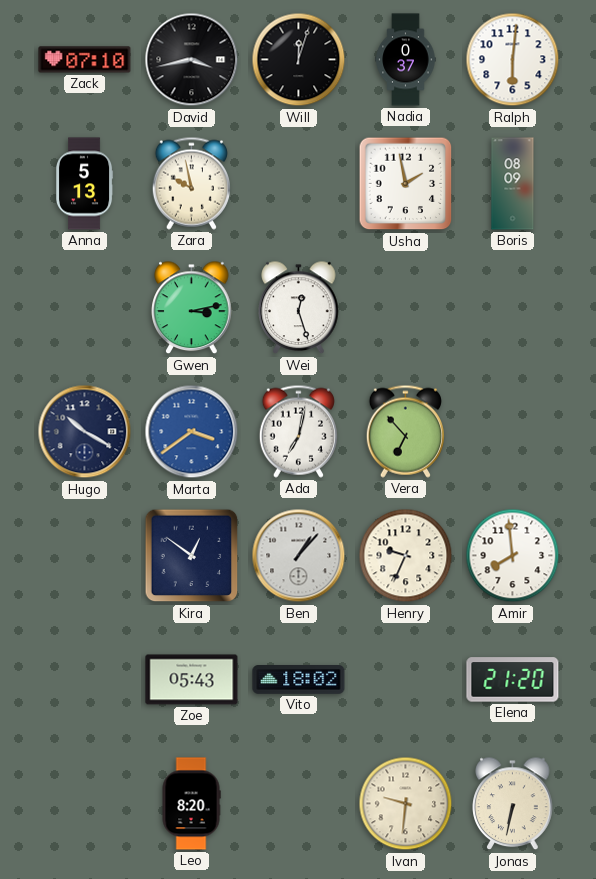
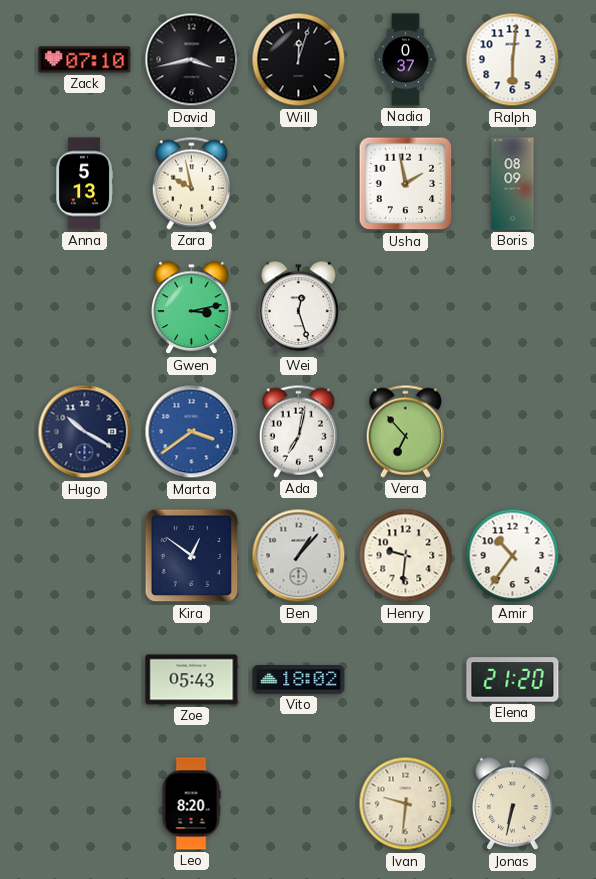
Henry: 9:34 -> 9:31
Amir: 7:59 -> 10:36
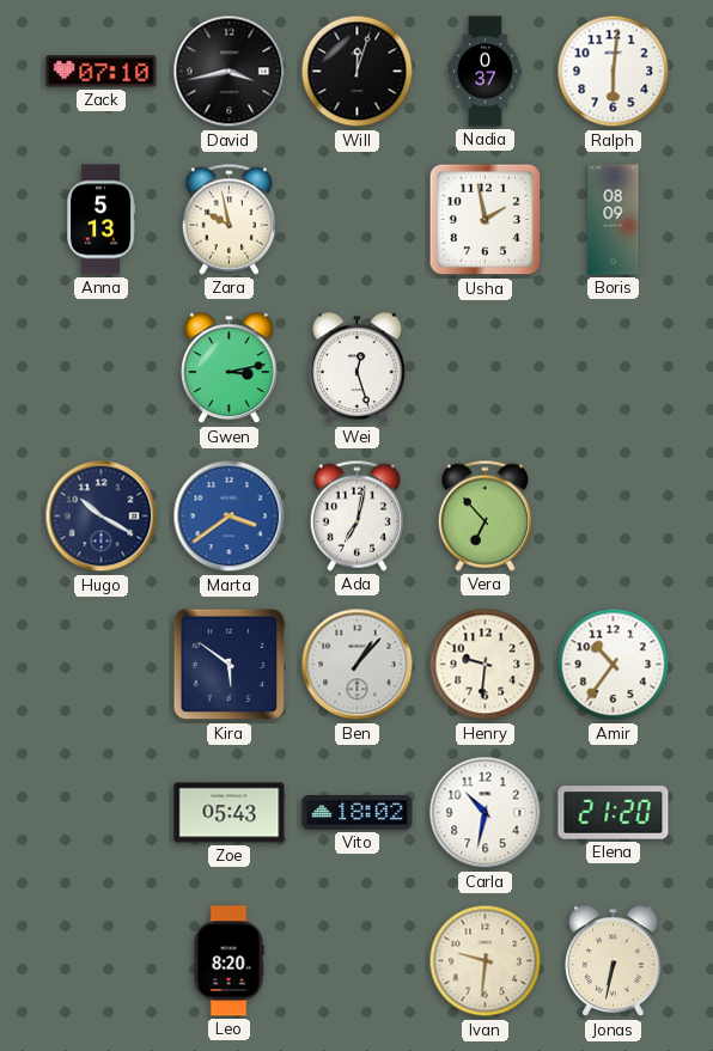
Kira: 12:51 -> 5:51
Carla: none -> 10:32
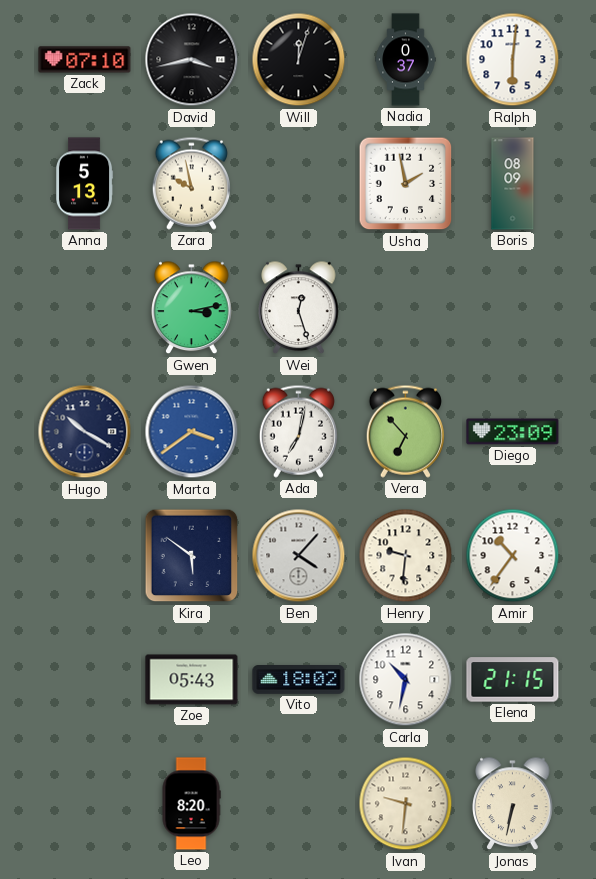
Diego: none -> 23:09
Ben: 1:07 -> 4:07
Elena: 21:20 -> 21:15
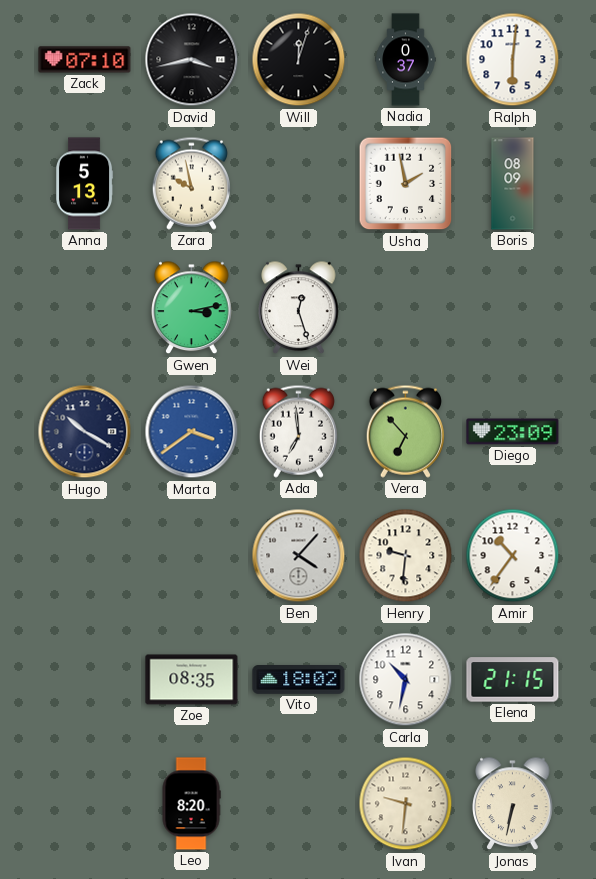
Ada: 7:02 -> 6:59
Kira: 5:51 -> none
Zoe: 05:43 -> 08:35
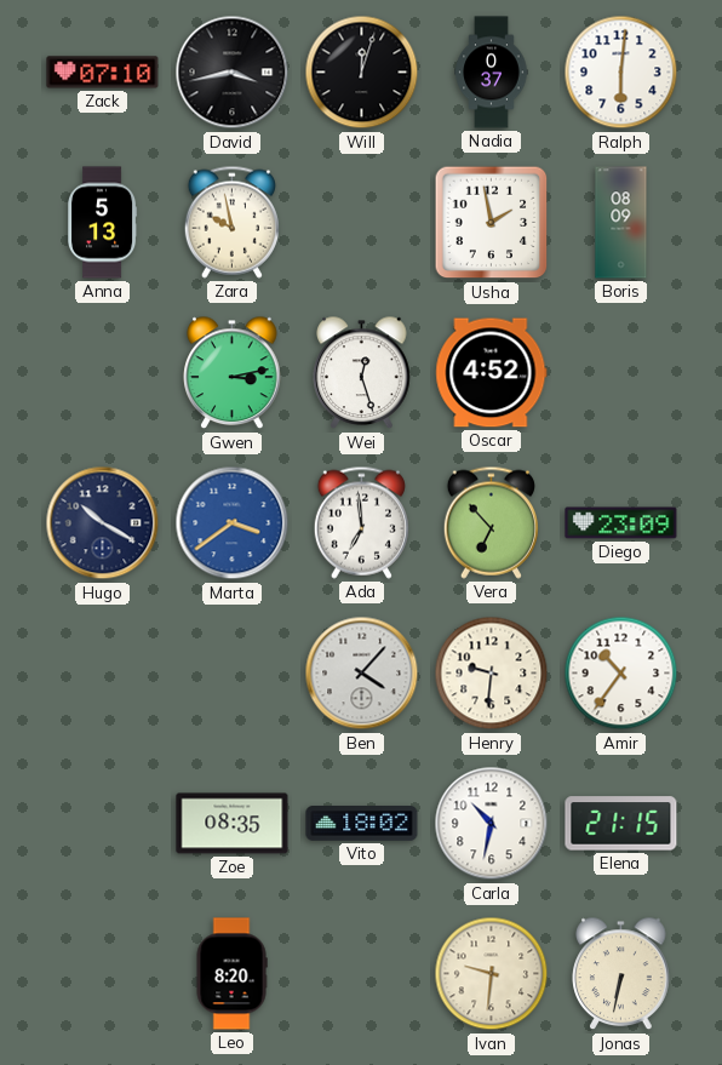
Oscar: none -> 4:52
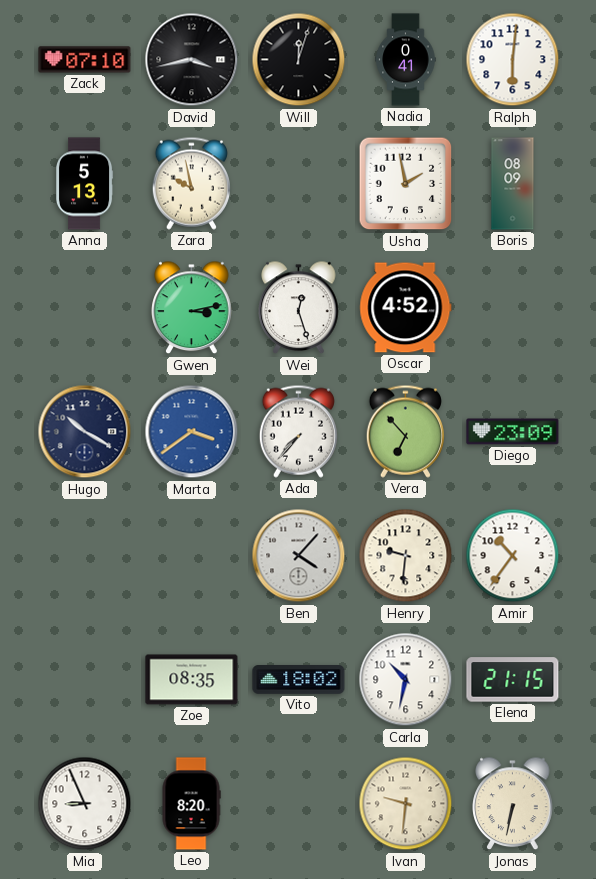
Nadia: 0:37 -> 0:41
Ada: 6:59 -> 7:37
Mia: none -> 8:56
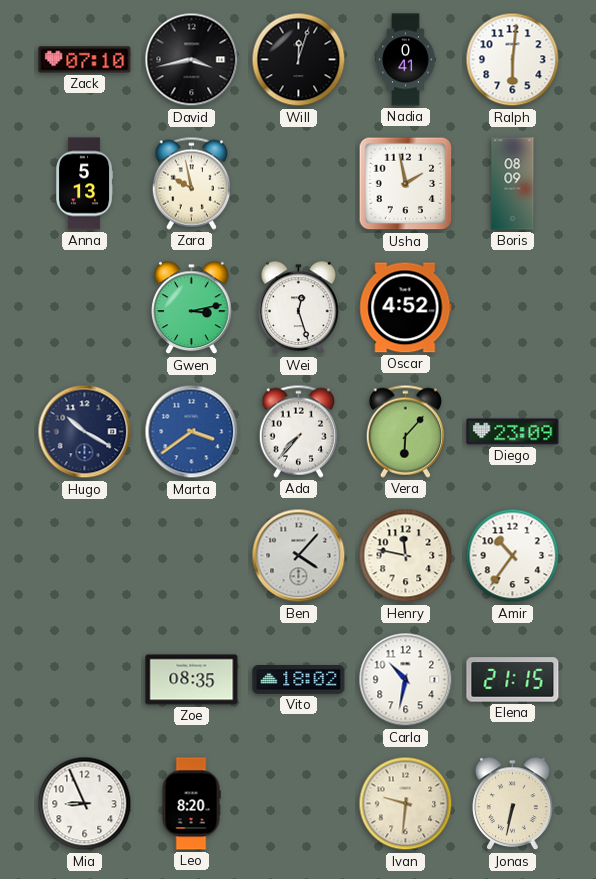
Vera: 6:53 -> 6:07
Henry: 9:31 -> 11:47
